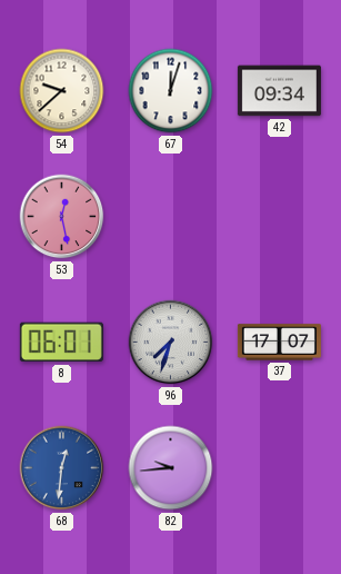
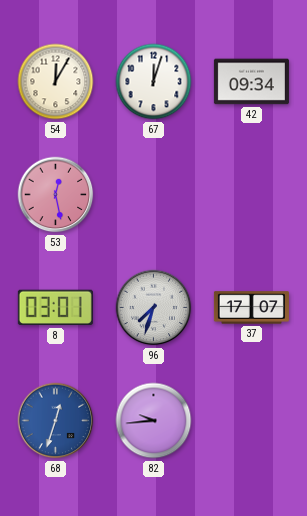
54: 9:38 -> 12:05
8: 06:01 -> 03:01
68: 12:31 -> 12:33
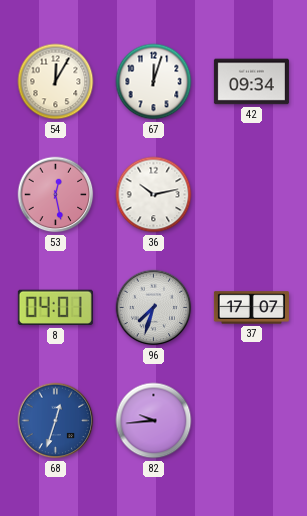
36: none -> 10:13
8: 03:01 -> 04:01
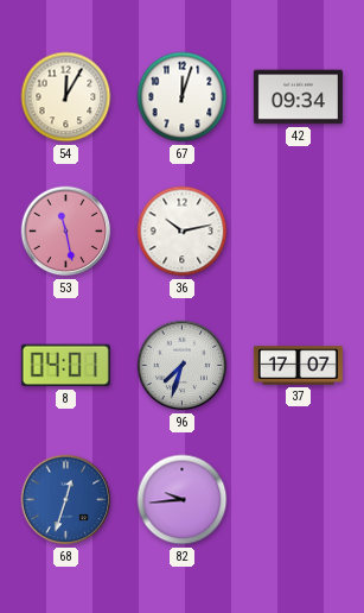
53: 12:28 -> 11:28
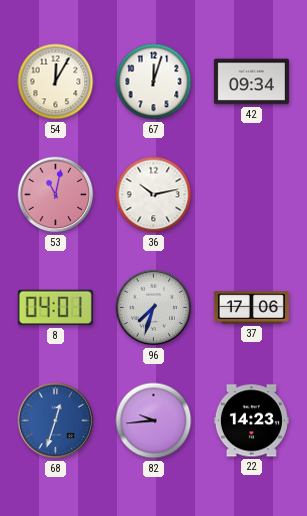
53: 11:28 -> 11:02
37: 17:07 -> 17:06
22: none -> 14:23
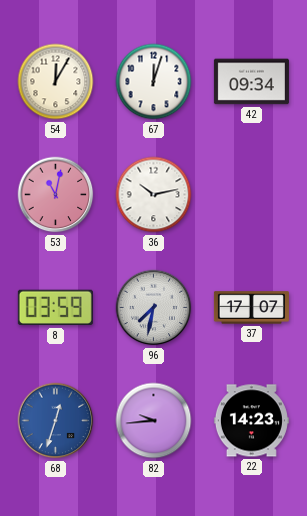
8: 04:01 -> 03:59
96: 7:33 -> 7:32
37: 17:06 -> 17:07
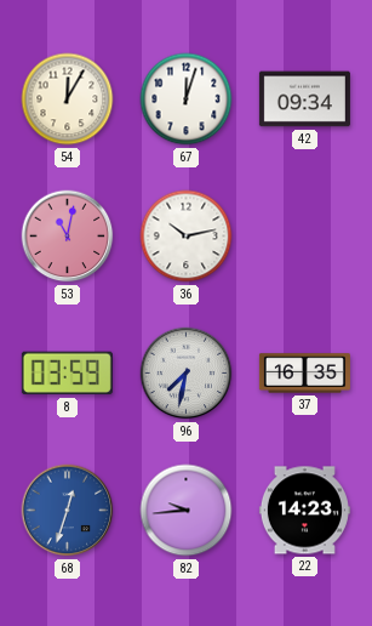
37: 17:07 -> 16:35
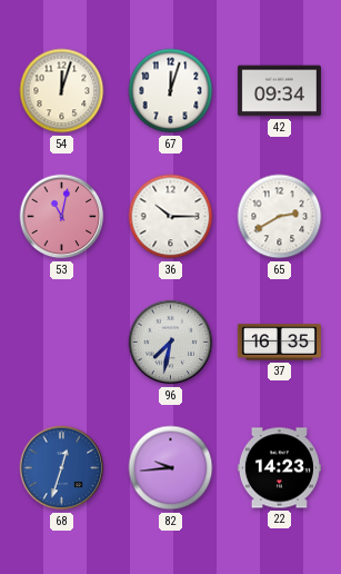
54: 12:05 -> 12:03
36: 10:13 -> 10:15
65: none -> 2:40
8: 03:59 -> none
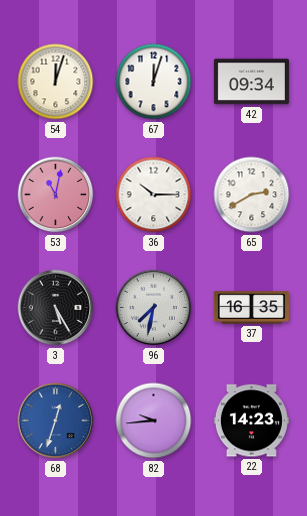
3: none -> 5:25
